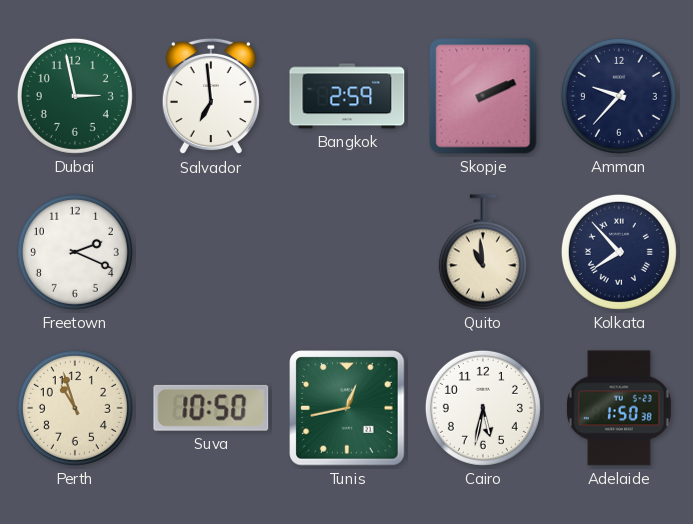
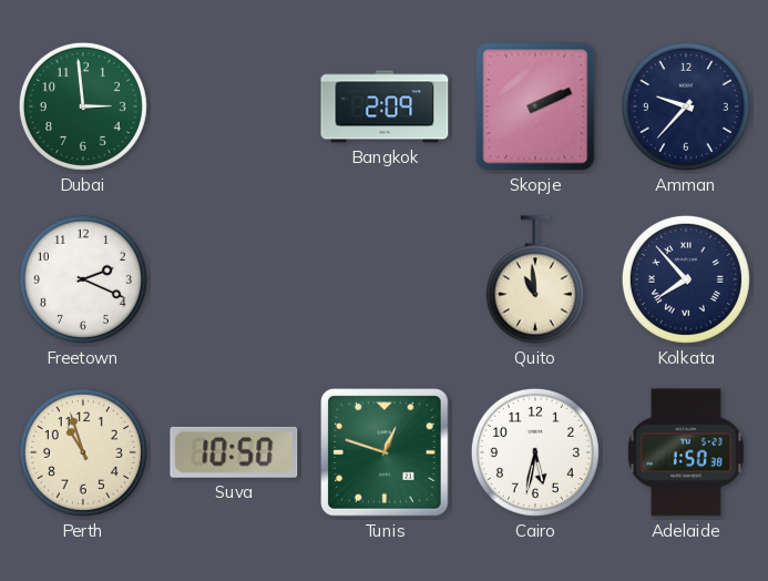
Dubai: 2:58 -> 2:59
Salvador: 6:59 -> none
Bangkok: 2:59 -> 2:09
Tunis: 12:43 -> 12:48
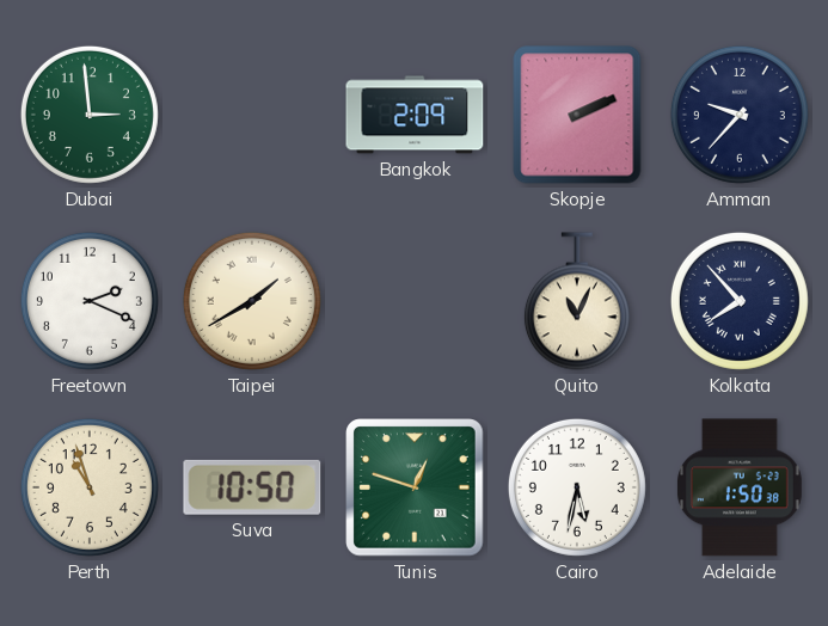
Taipei: none -> 1:40
Quito: 10:59 -> 11:04
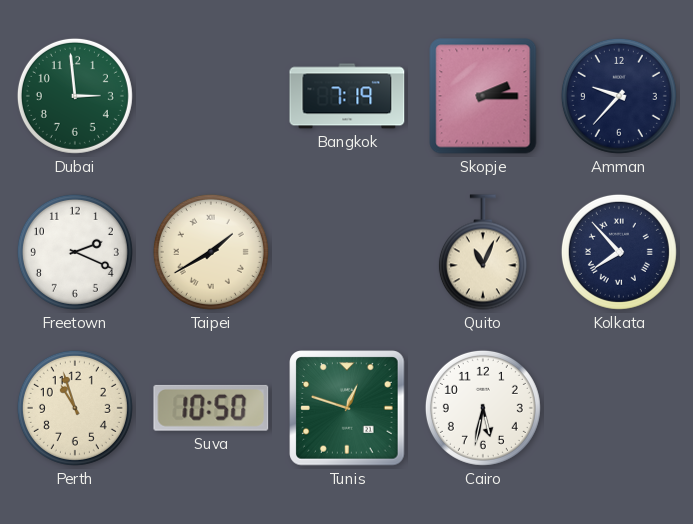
Bangkok: 2:09 -> 7:19
Skopje: 2:11 -> 2:15
Adelaide: 1:50 -> none
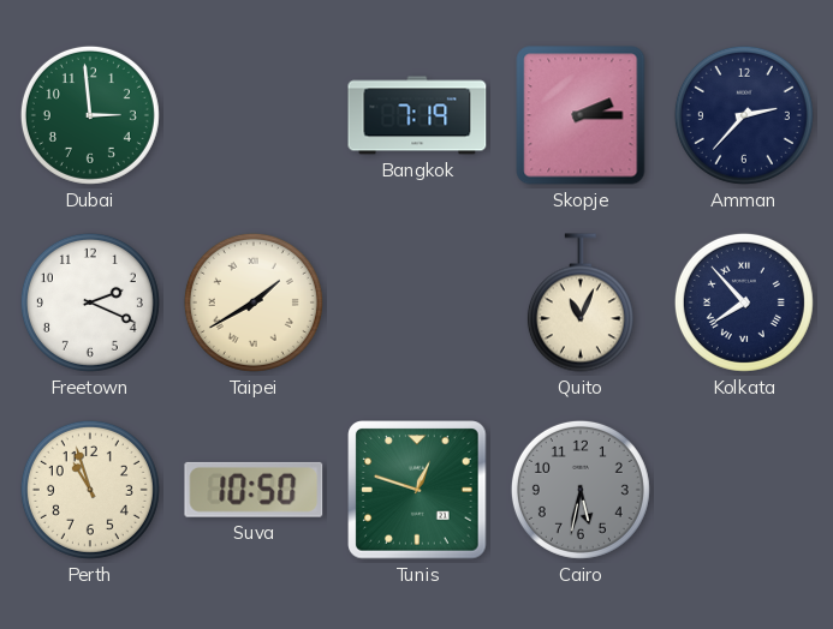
Amman: 9:37 -> 2:37
Cairo dial: white -> grey
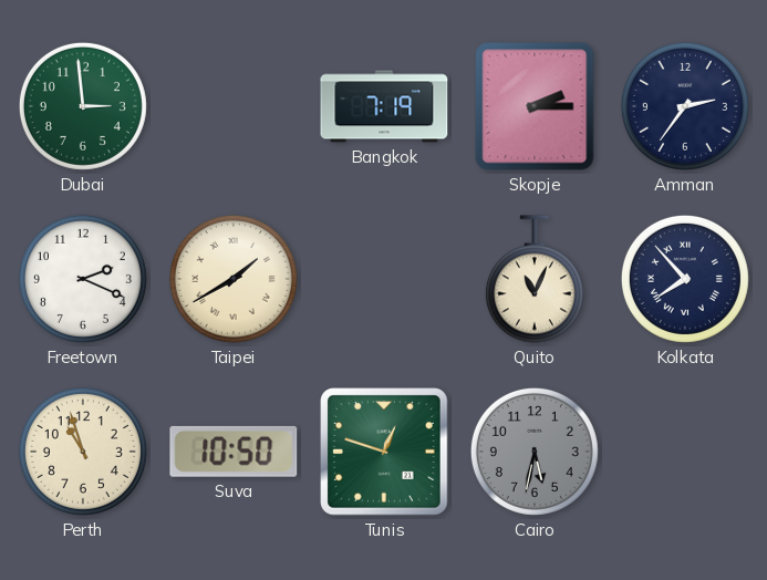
Amman: 2:37 -> 2:36
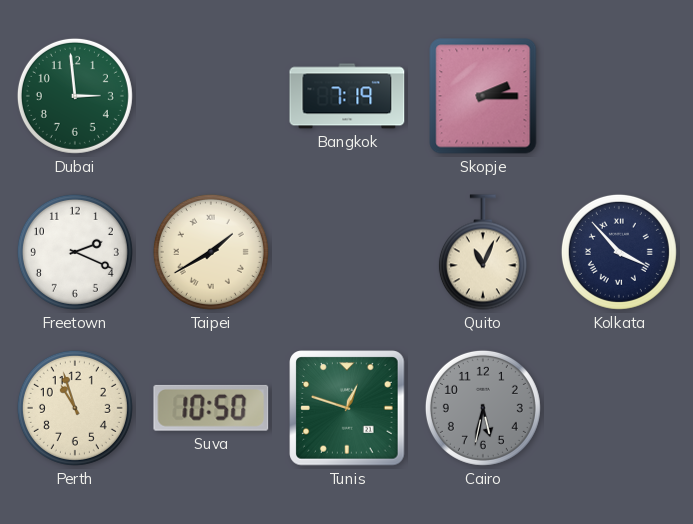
Amman: 2:36 -> none
Kolkata: 7:53 -> 3:53
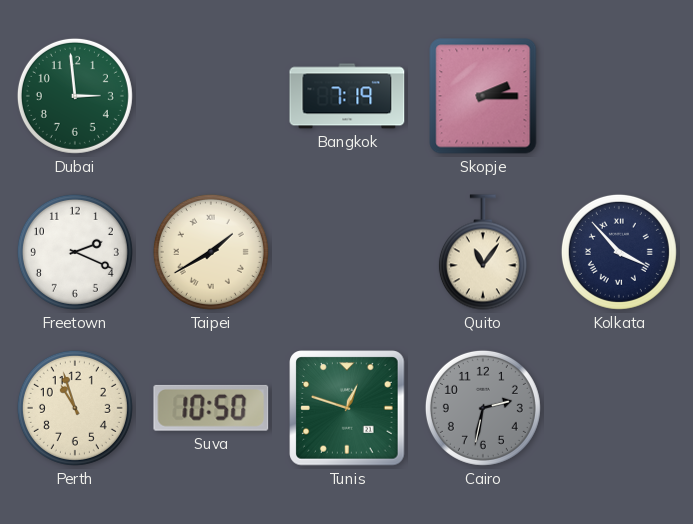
Quito: 11:04 -> 11:06
Cairo: 5:32 -> 2:32
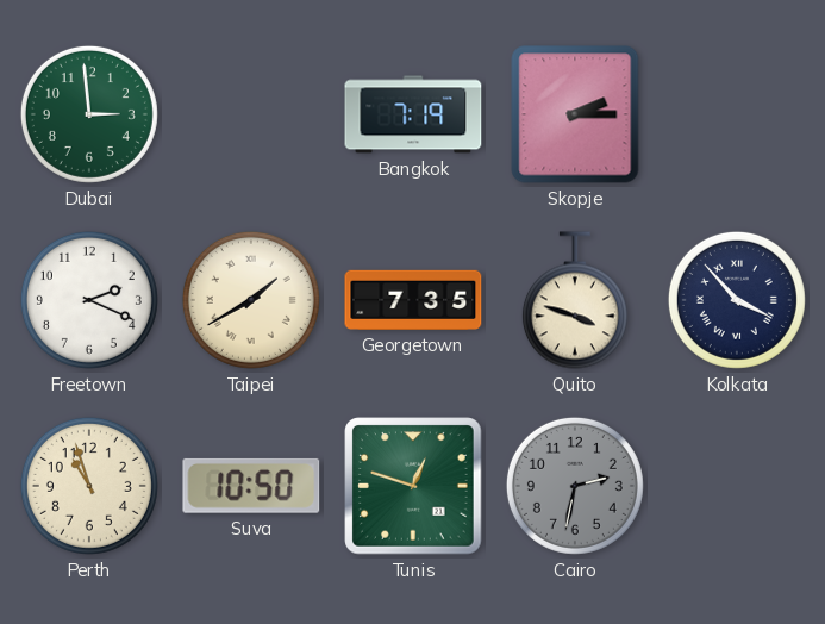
Georgetown: none -> 7:35
Quito: 11:06 -> 3:48
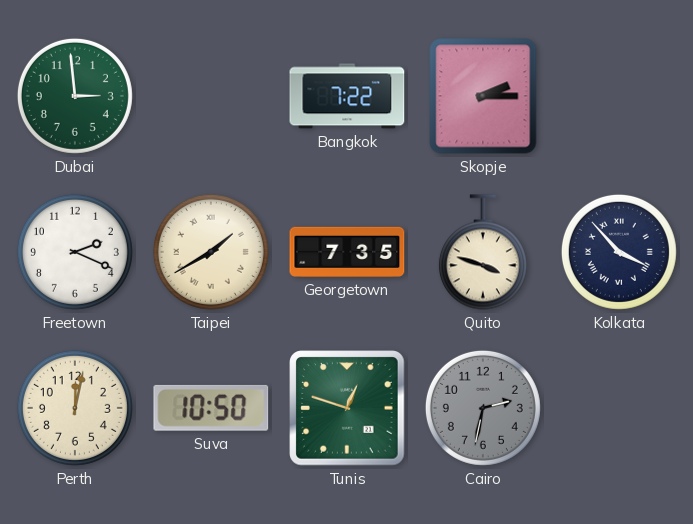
Bangkok: 7:19 -> 7:22
Perth: 10:57 -> 12:02
